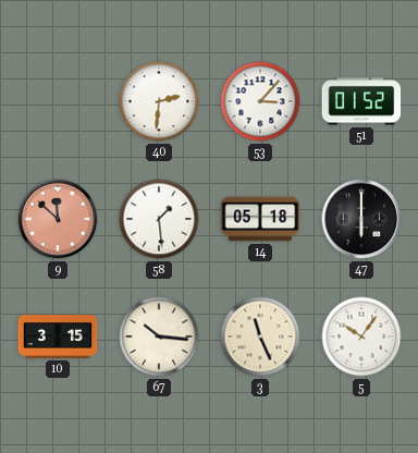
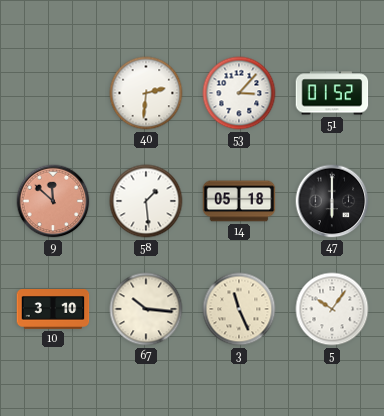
10: 3:15 -> 3:10
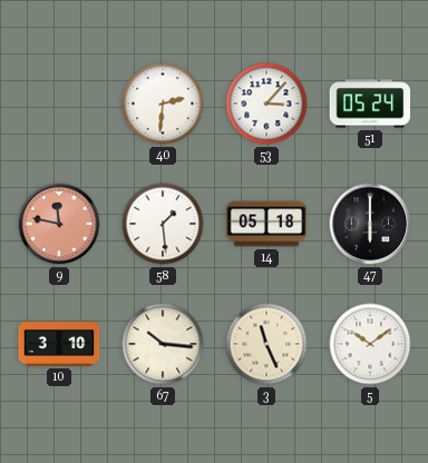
51: 01:52 -> 05:24
9: 11:52 -> 11:47
5: 10:06 -> 10:09
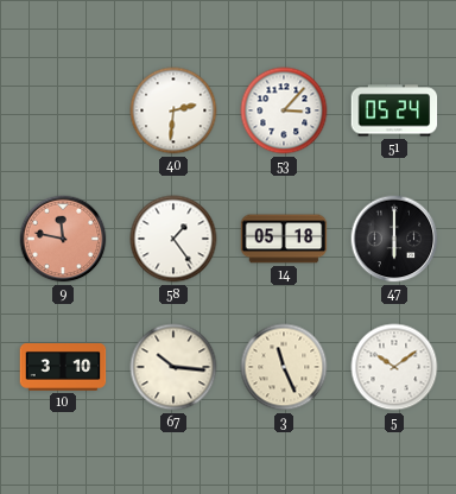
58: 1:29 -> 1:24
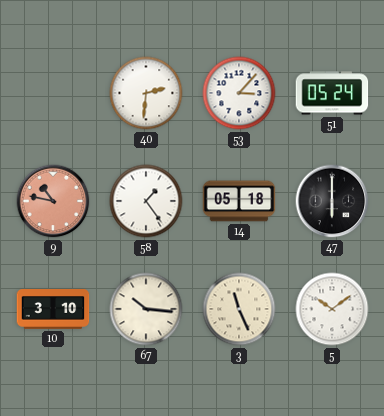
9: 11:47 -> 10:47
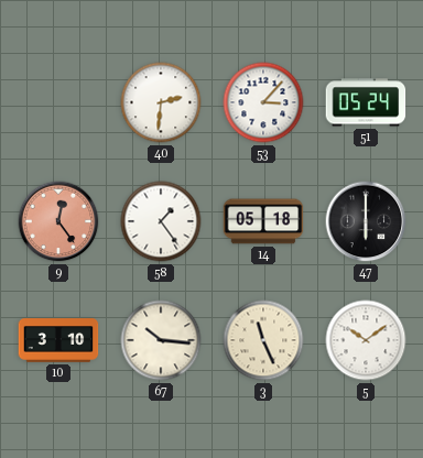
9: 10:47 -> 12:24
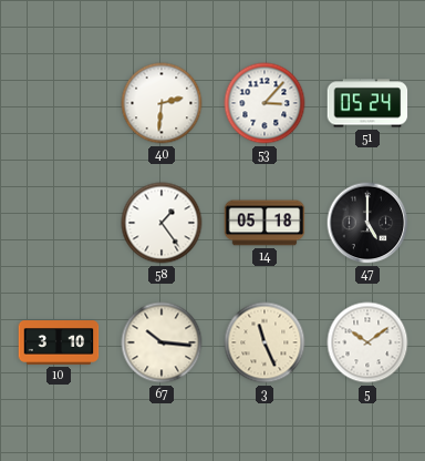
9: 12:24 -> none
47: 6:00 -> 5:00
